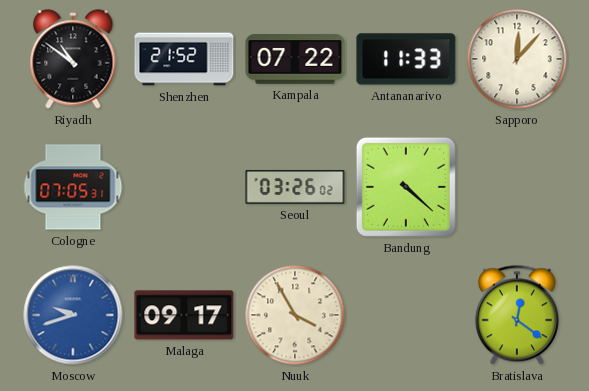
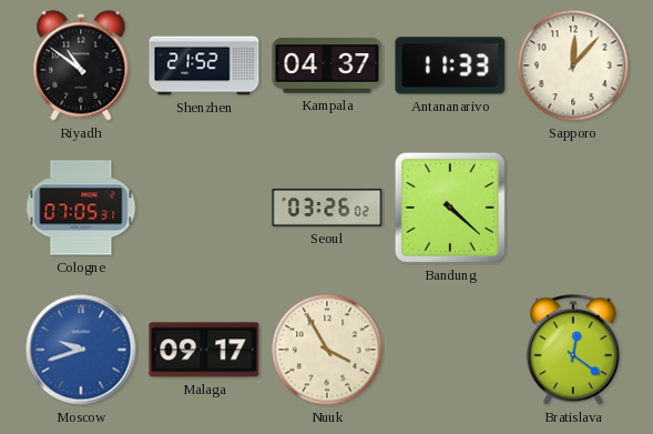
Kampala: 07:22 -> 04:37
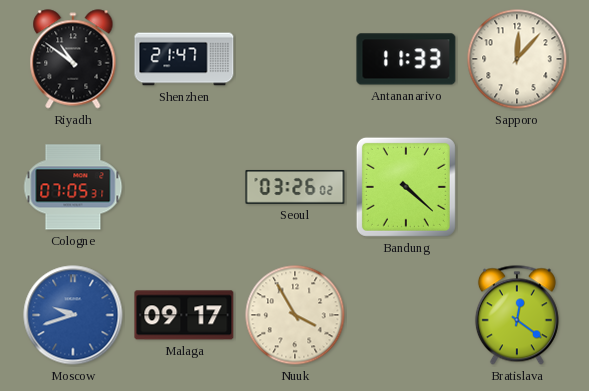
Shenzhen: 21:52 -> 21:47
Kampala: 04:37 -> none
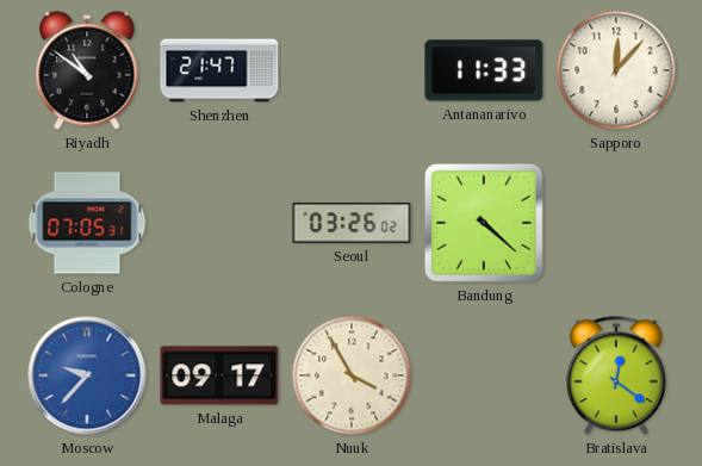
Moscow: 9:42 -> 9:37
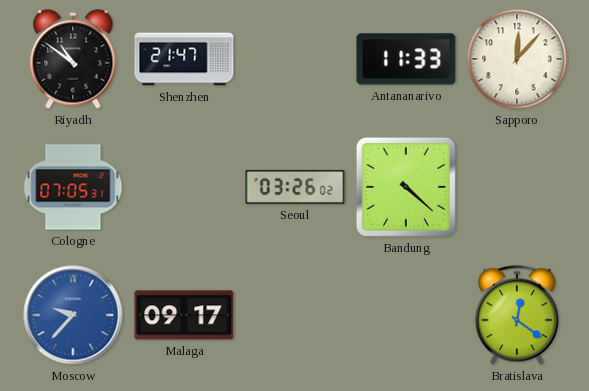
Nuuk: 3:55 -> none
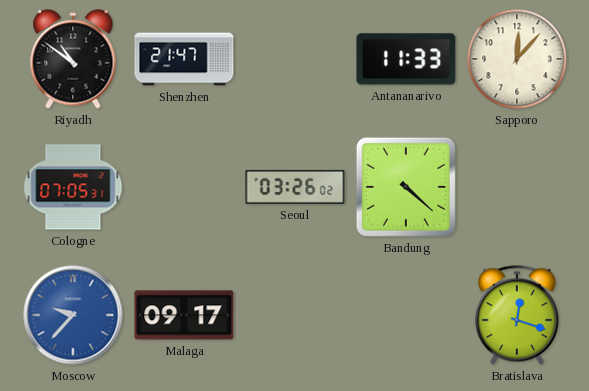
Bratislava: 12:21 -> 12:18
